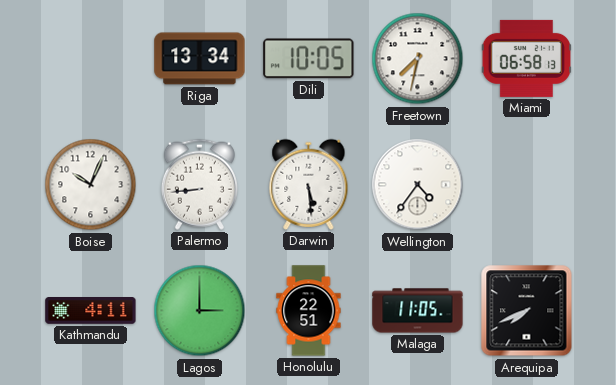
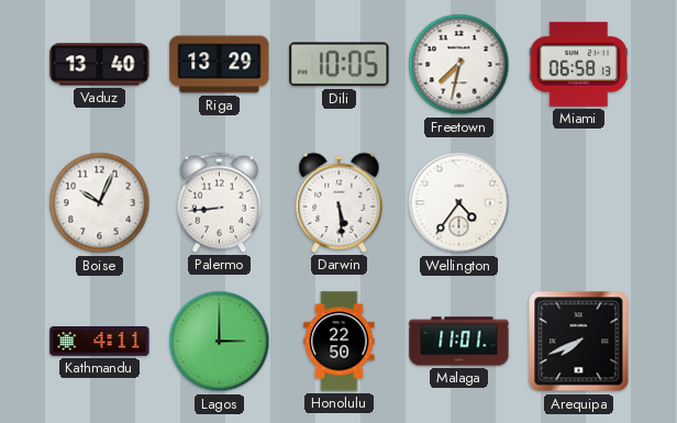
Vaduz: none -> 13:40
Riga: 13:34 -> 13:29
Honolulu: 22:51 -> 22:50
Malaga: 11:05 -> 11:01
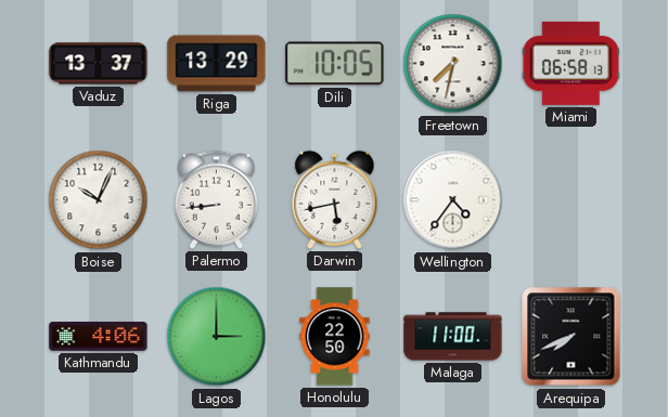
Vaduz: 13:40 -> 13:37
Darwin: 5:29 -> 5:43
Kathmandu: 4:11 -> 4:06
Malaga: 11:01 -> 11:00
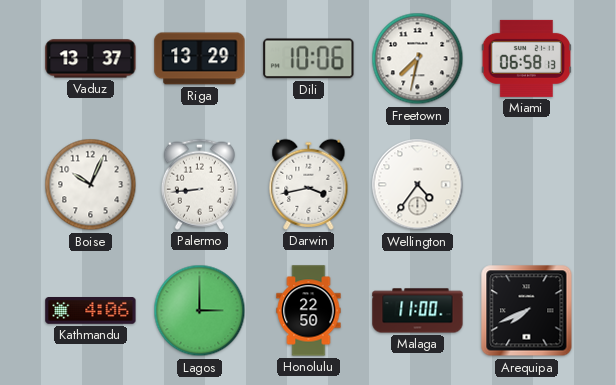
Dili: 10:05 -> 10:06
Darwin: 5:43 -> 3:43
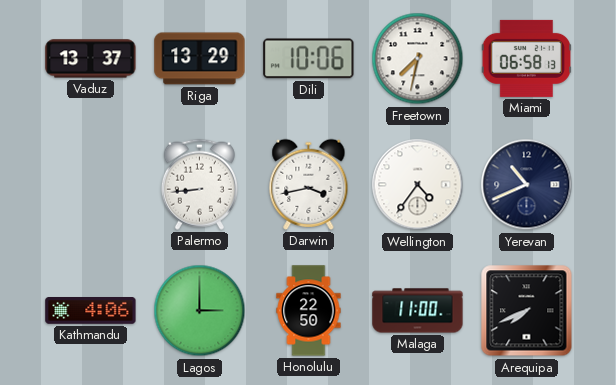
Boise: 10:04 -> none
Yerevan: none -> 10:41
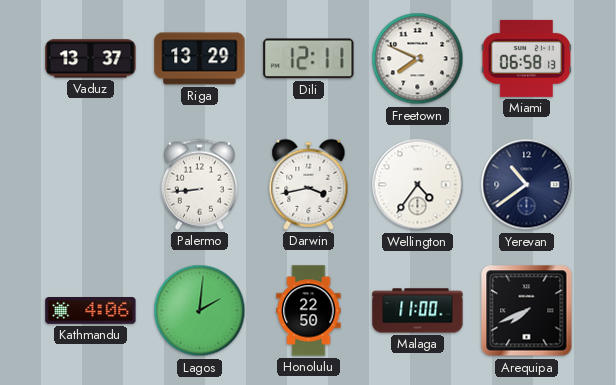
Dili: 10:06 -> 12:11
Freetown: 7:32 -> 7:49
Yerevan: 10:41 -> 10:39
Lagos: 3:00 -> 2:01
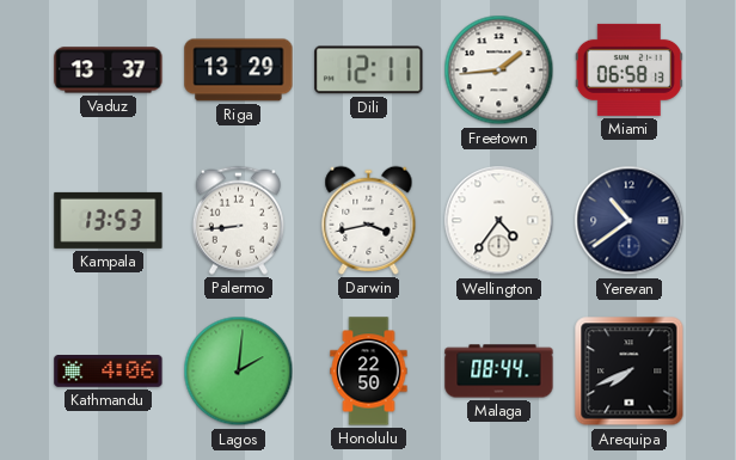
Freetown: 7:49 -> 1:44
Kampala: none -> 13:53
Malaga: 11:00 -> 08:44
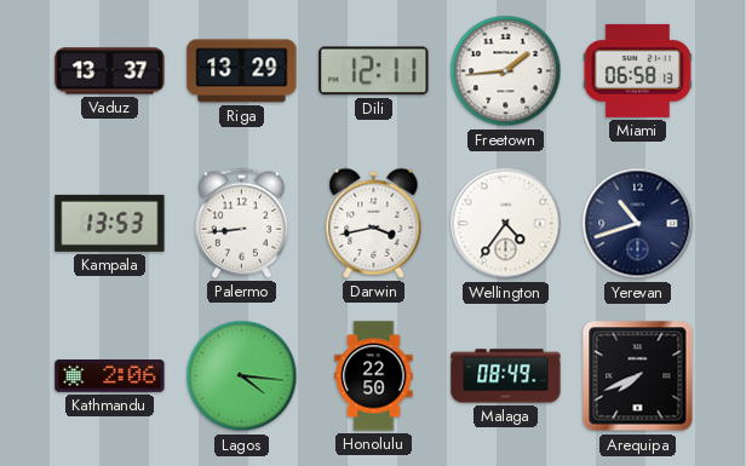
Yerevan: 10:39 -> 10:42
Kathmandu: 4:06 -> 2:06
Lagos: 2:01 -> 4:16
Malaga: 08:44 -> 08:49
